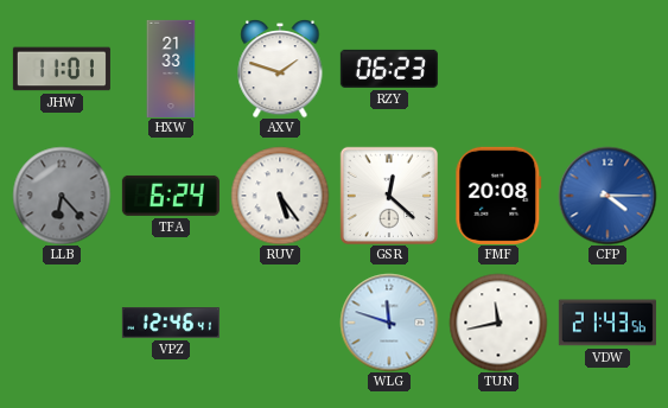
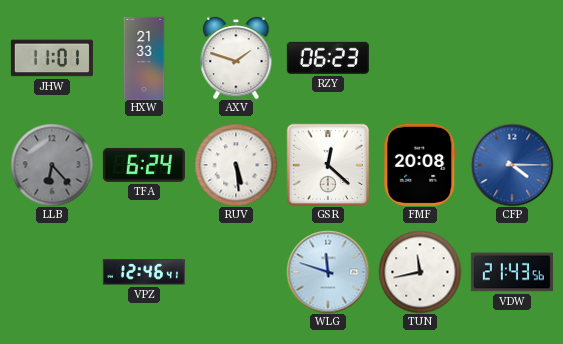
RUV: 5:24 -> 5:29
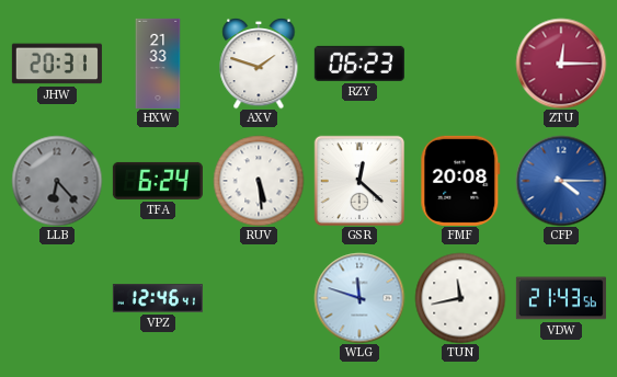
JHW: 11:01 -> 20:31
ZTU: none -> 12:15
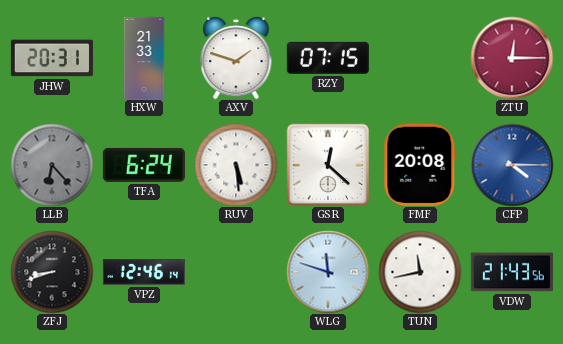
RZY: 06:23 -> 07:15
ZFJ: none -> 8:42
VPZ: 12:46:41 -> 12:46:14
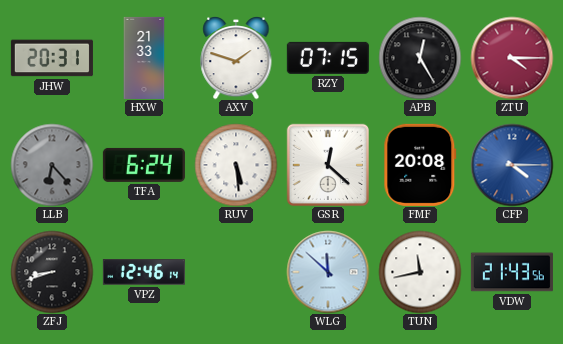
APB: none -> 12:25
ZTU: 12:15 -> 4:15
WLG: 11:48 -> 11:52
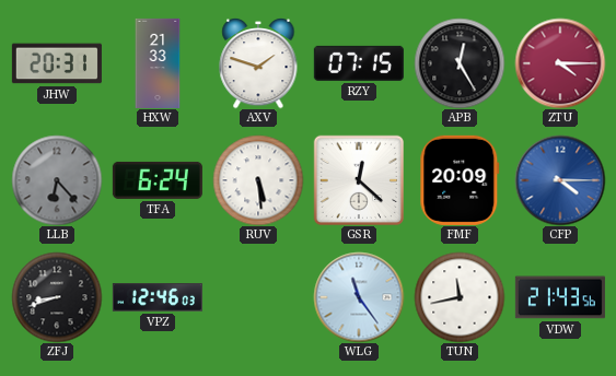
FMF: 20:08 -> 20:09
VPZ: 12:46:14 -> 12:46:03
WLG: 11:52 -> 11:24
